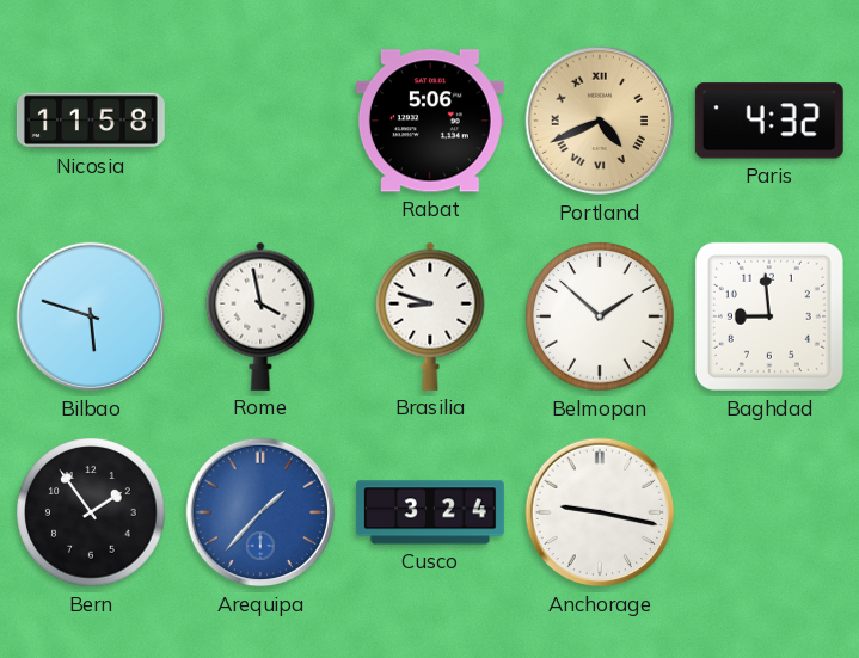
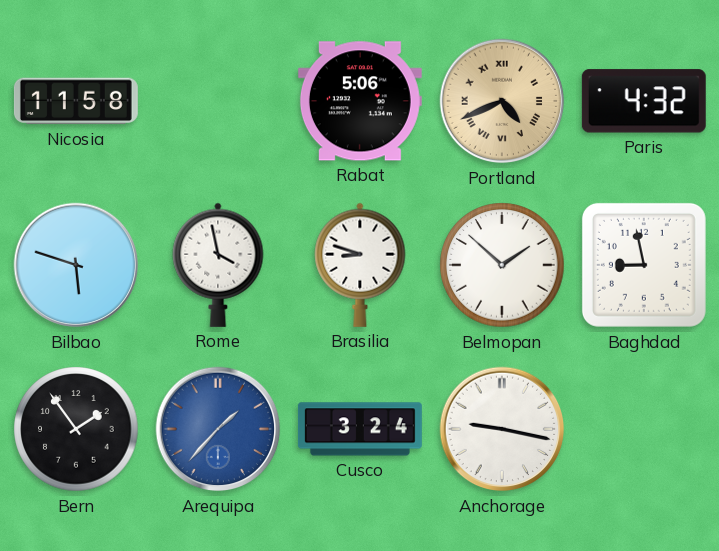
Baghdad: 8:59 -> 8:58
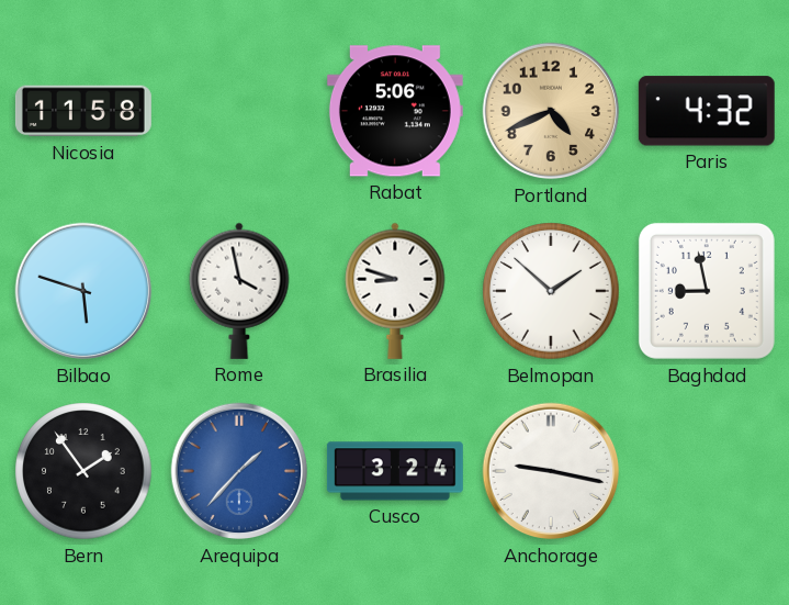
Portland numerals: Roman -> Arabic
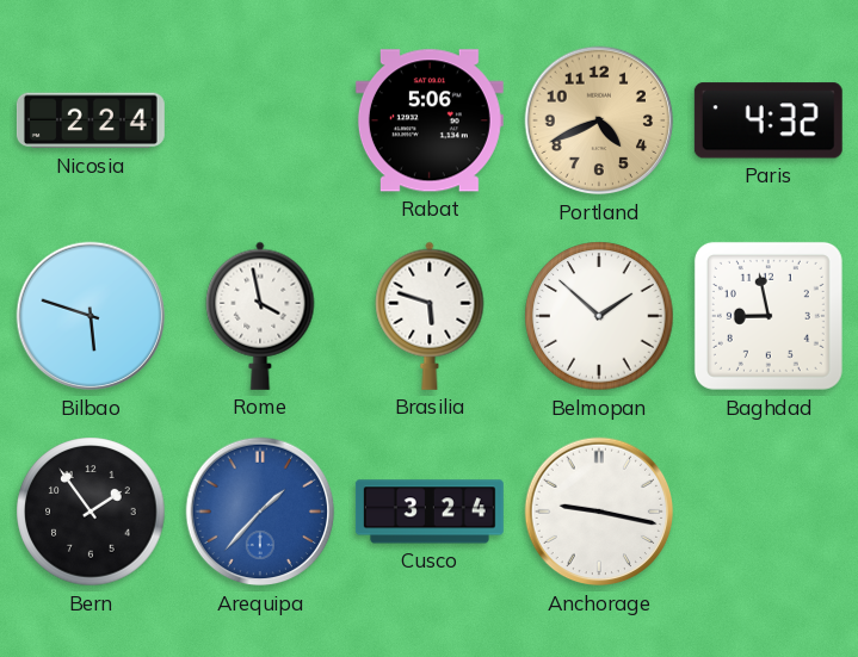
Nicosia: 11:58 -> 2:24
Brasilia: 8:48 -> 5:48
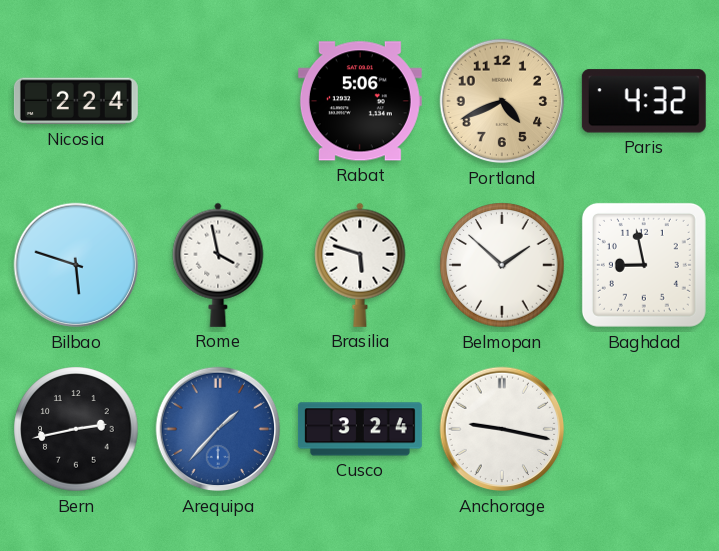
Bern: 1:54 -> 2:43
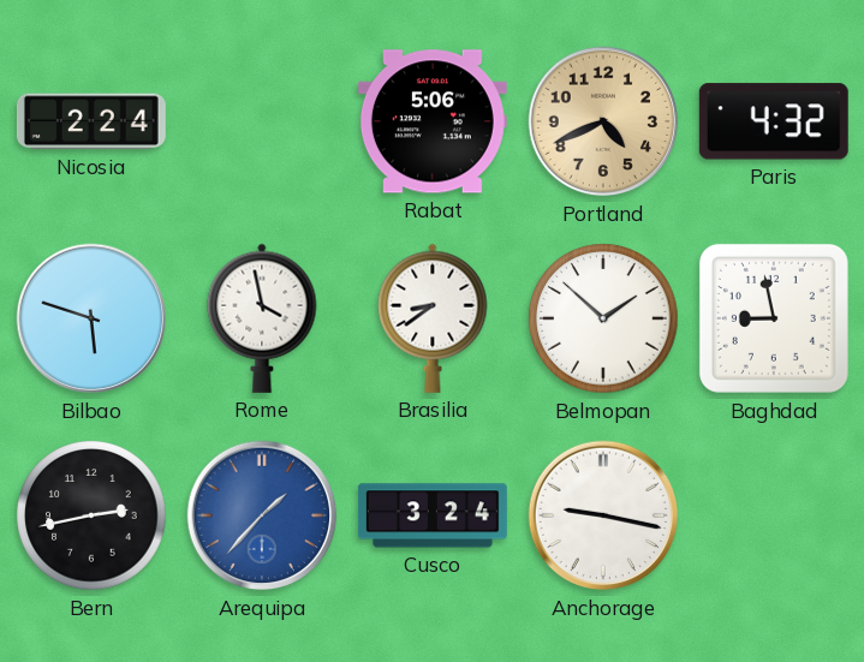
Brasilia: 5:48 -> 8:39
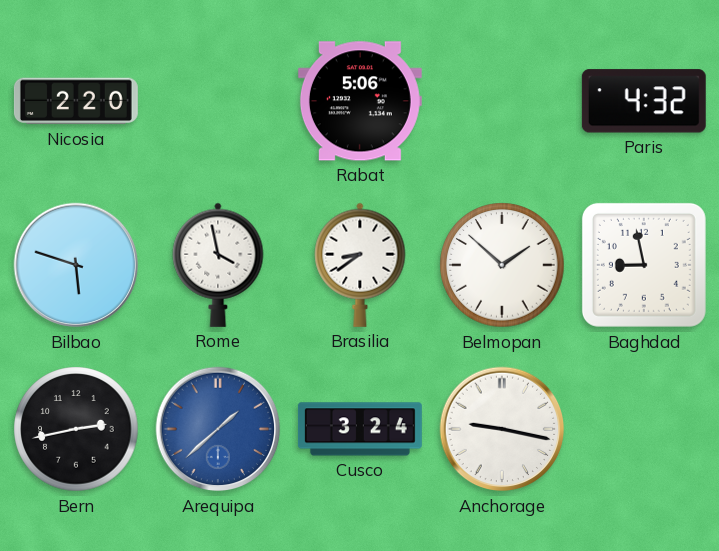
Nicosia: 2:24 -> 2:20
Portland: 4:41 -> none
Arequipa: 1:37 -> 1:38
